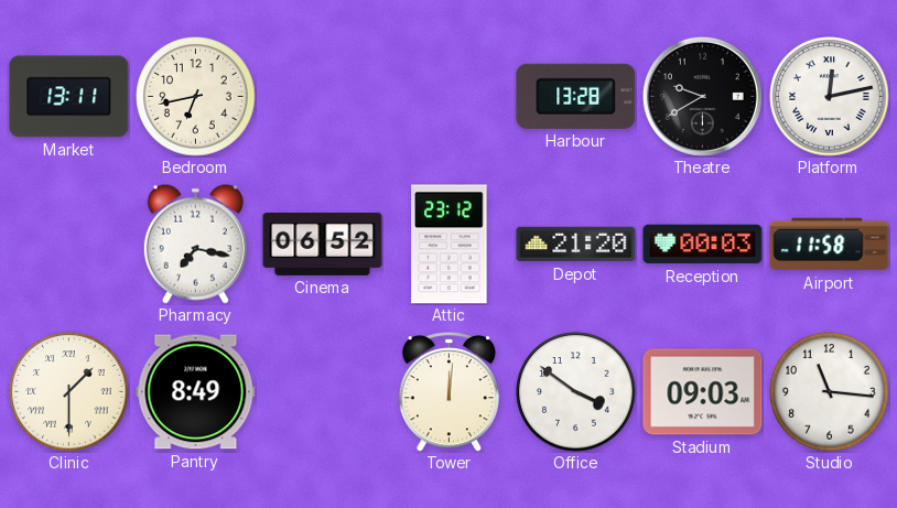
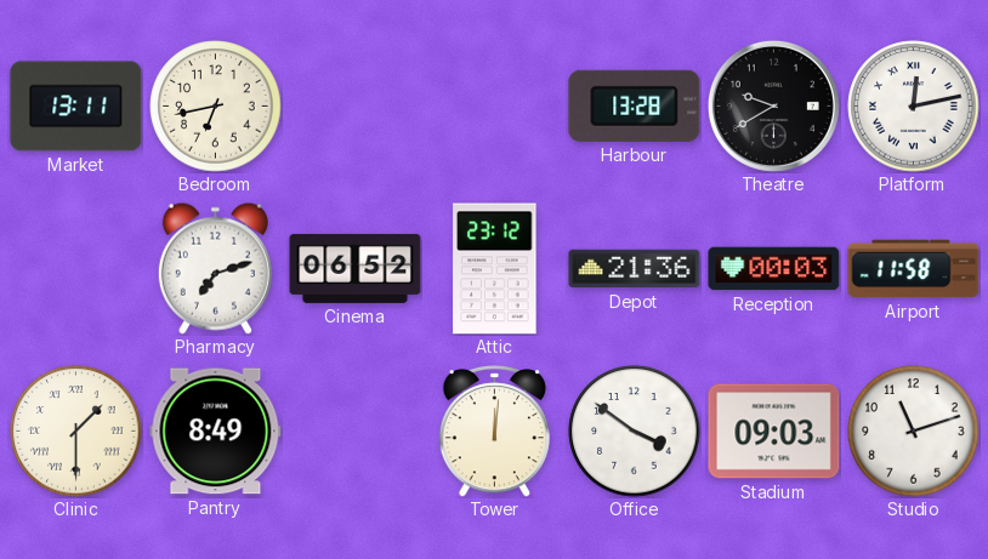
Pharmacy: 7:17 -> 7:12
Depot: 21:20 -> 21:36
Studio: 11:16 -> 11:12
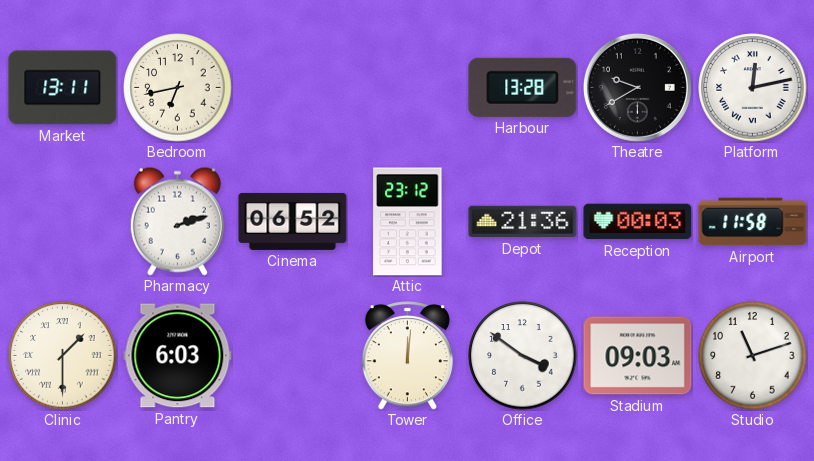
Pharmacy: 7:12 -> 2:12
Pantry: 8:49 -> 6:03
